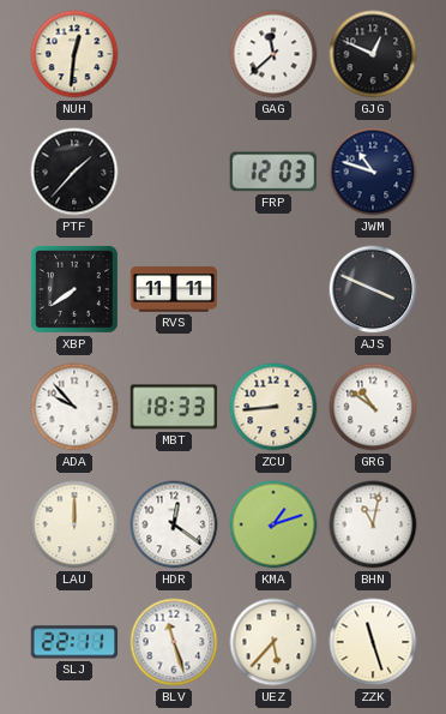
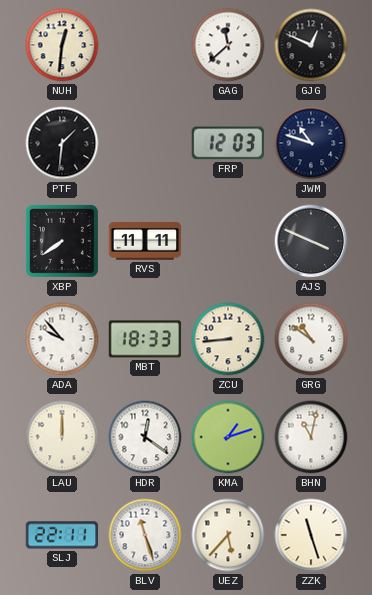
PTF: 1:37 -> 1:31
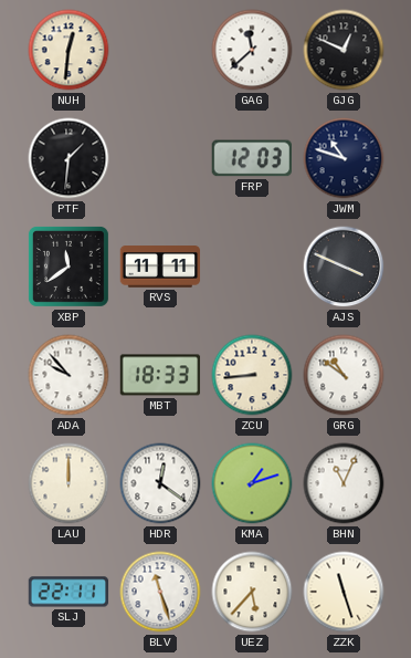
XBP: 7:39 -> 11:39
BHN: 11:02 -> 11:04
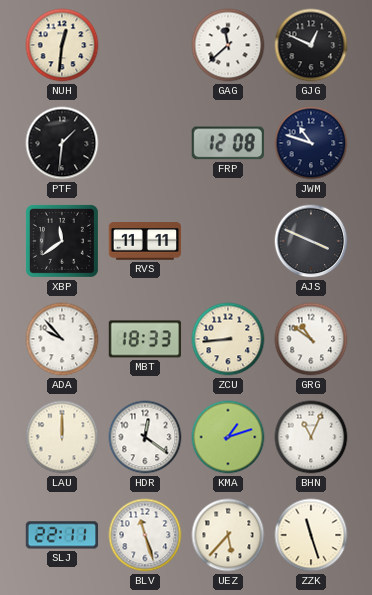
FRP: 12:03 -> 12:08
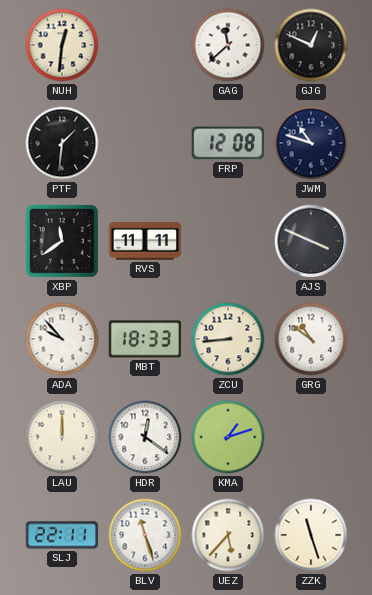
BHN: 11:04 -> none
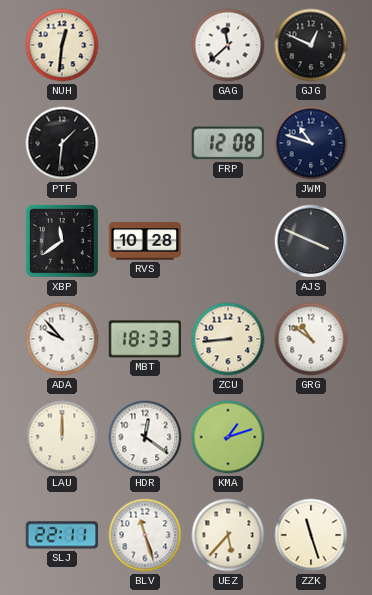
RVS: 11:11 -> 10:28
